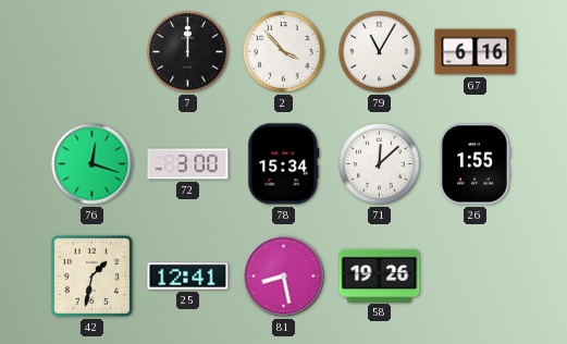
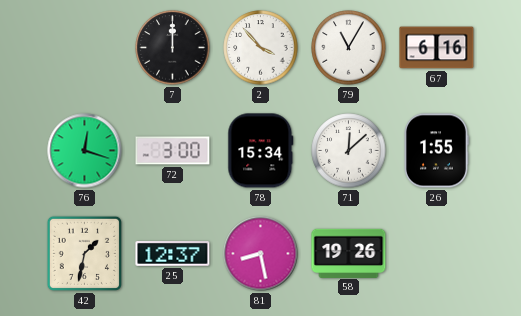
25: 12:41 -> 12:37
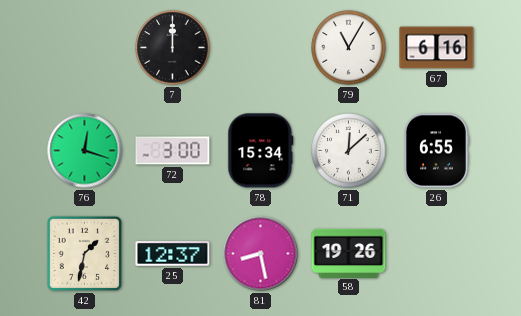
2: 3:53 -> none
26: 1:55 -> 6:55
